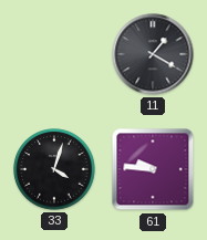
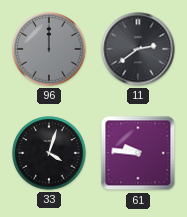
96: none -> 12:00
11: 1:20 -> 2:39
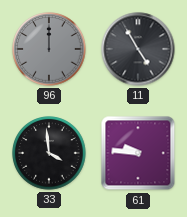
11: 2:39 -> 4:55
33: 4:03 -> 3:59
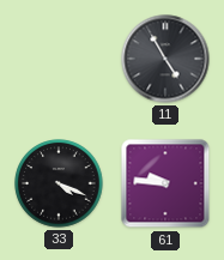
96: 12:00 -> none
33: 3:59 -> 4:19
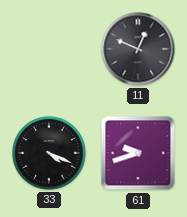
11: 4:55 -> 12:49
61: 9:46 -> 9:42
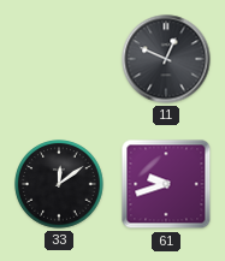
33: 4:19 -> 12:09
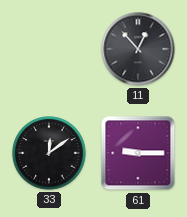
11: 12:49 -> 12:53
61: 9:42 -> 9:15
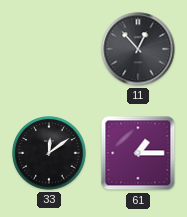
61: 9:15 -> 1:15
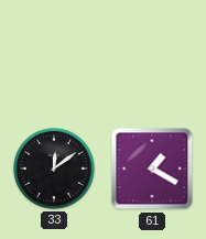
11: 12:53 -> none
61: 1:15 -> 1:20
